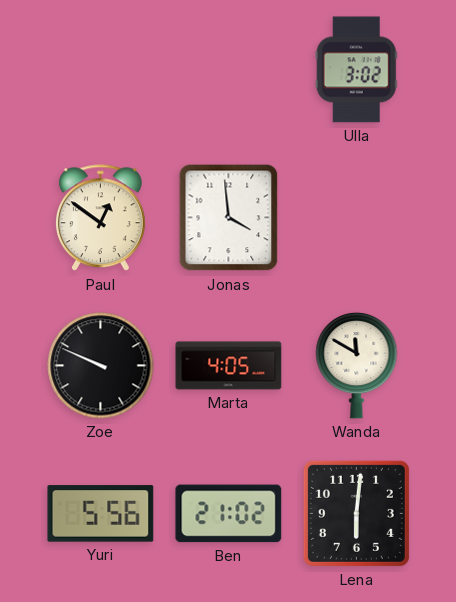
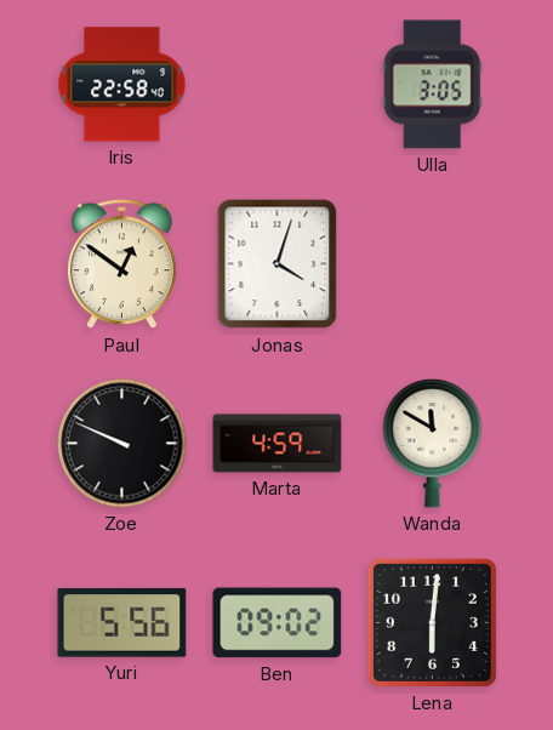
Iris: none -> 22:58
Ulla: 3:02 -> 3:05
Jonas: 3:59 -> 4:03
Marta: 4:05 -> 4:59
Ben: 21:02 -> 09:02
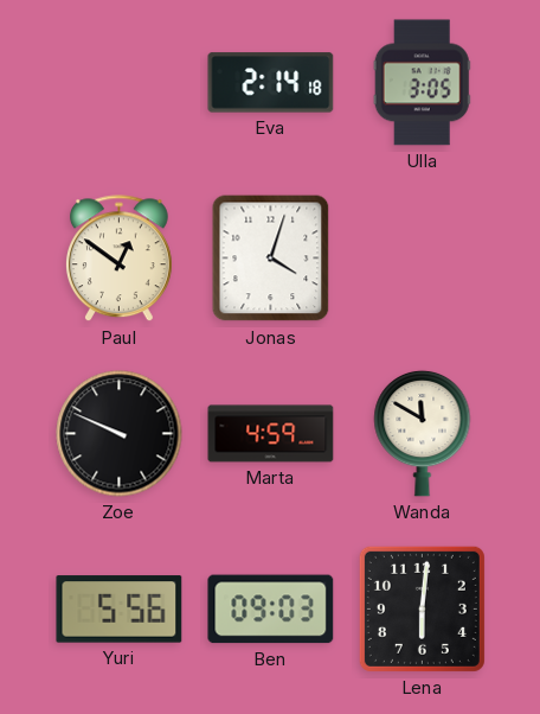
Iris: 22:58 -> none
Eva: none -> 2:14
Ben: 09:02 -> 09:03
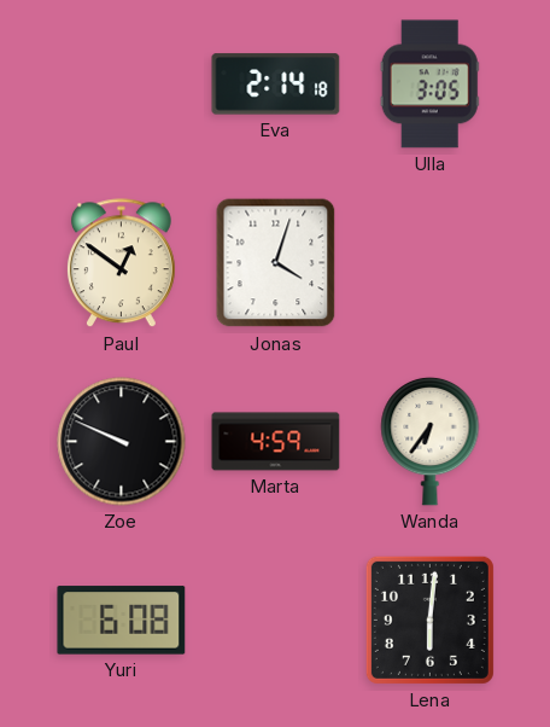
Wanda: 11:50 -> 6:36
Yuri: 5:56 -> 6:08
Ben: 09:03 -> none
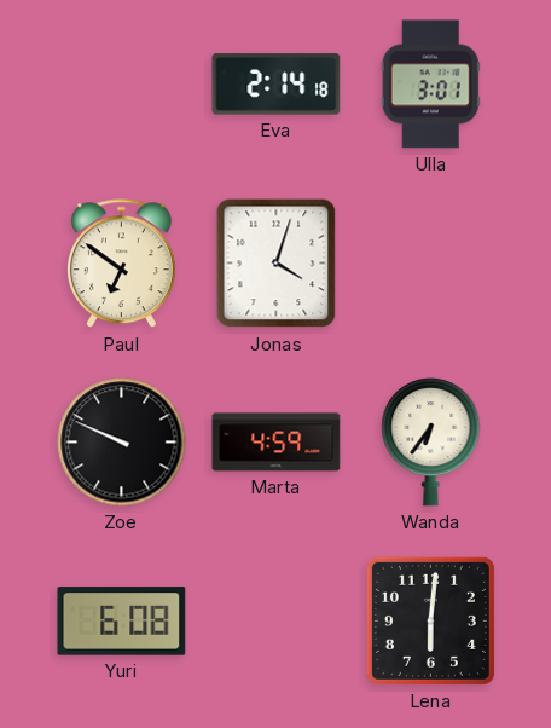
Ulla: 3:05 -> 3:01
Paul: 12:51 -> 6:51
